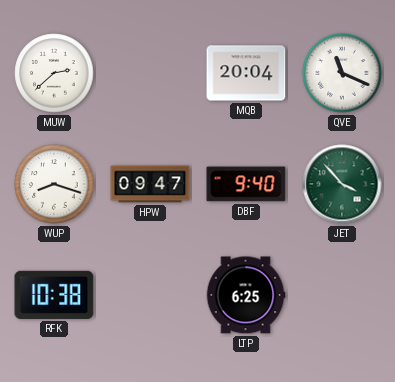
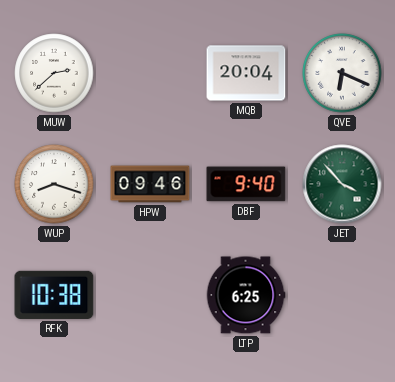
QVE: 11:19 -> 6:19
HPW: 09:47 -> 09:46
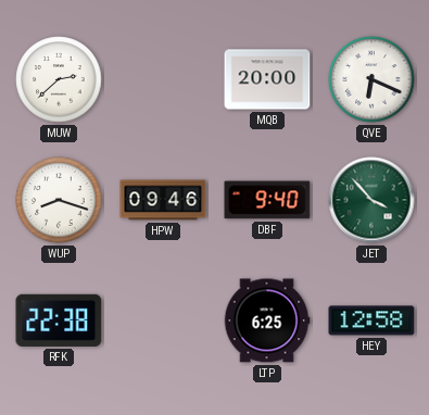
MQB: 20:04 -> 20:00
RFK: 10:38 -> 22:38
HEY: none -> 12:58
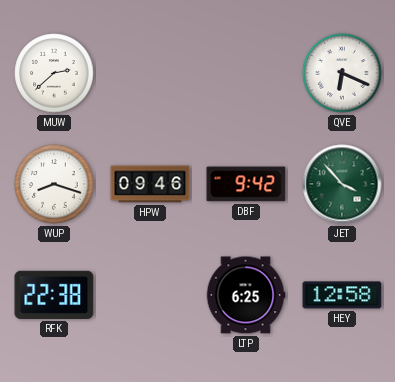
MQB: 20:00 -> none
DBF: 9:40 -> 9:42
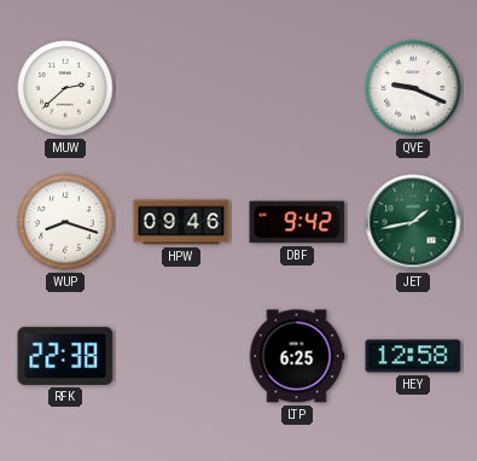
QVE: 6:19 -> 9:19
JET: 3:53 -> 1:43
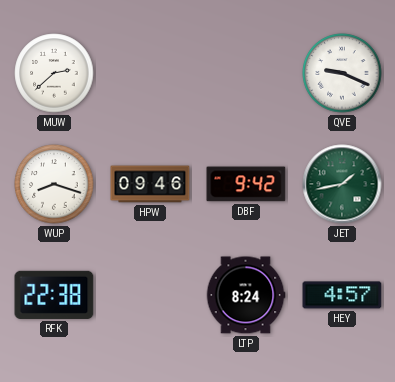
LTP: 6:25 -> 8:24
HEY: 12:58 -> 4:57
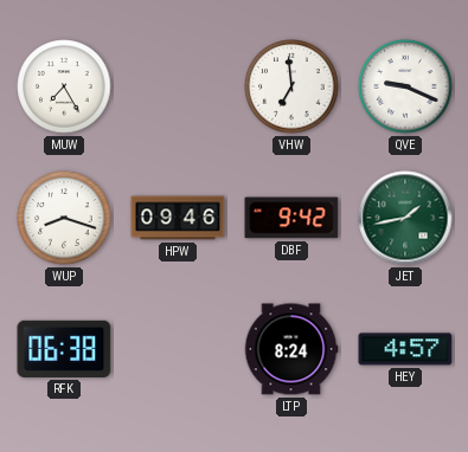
MUW: 2:38 -> 7:25
VHW: none -> 6:59
RFK: 22:38 -> 06:38
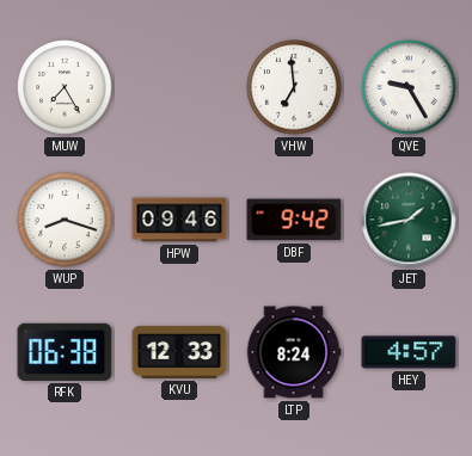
QVE: 9:19 -> 9:25
KVU: none -> 12:33
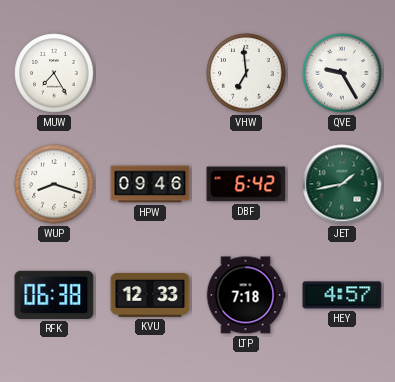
DBF: 9:42 -> 6:42
LTP: 8:24 -> 7:18
